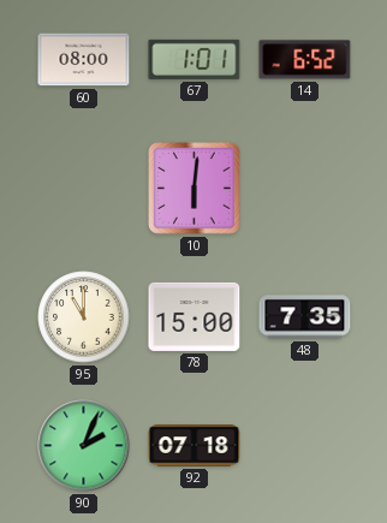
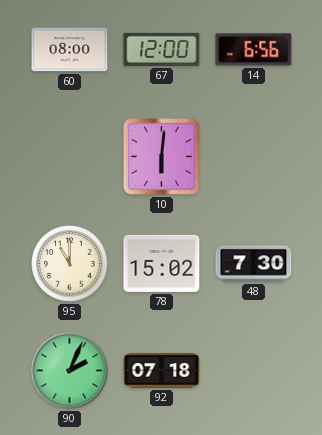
67: 1:01 -> 12:00
14: 6:52 -> 6:56
78: 15:00 -> 15:02
48: 7:35 -> 7:30
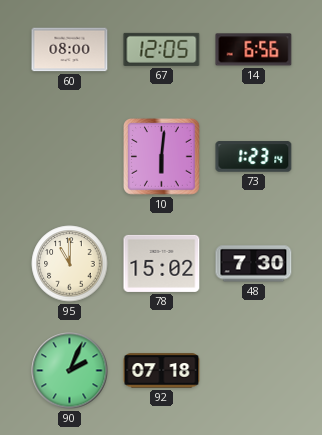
67: 12:00 -> 12:05
73: none -> 1:23
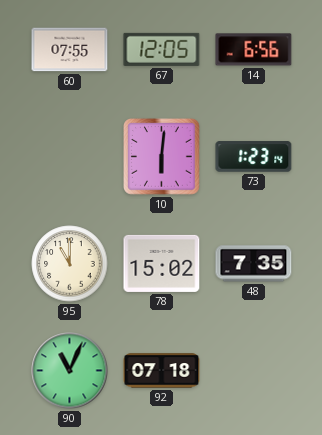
60: 08:00 -> 07:55
48: 7:30 -> 7:35
90: 2:04 -> 11:04
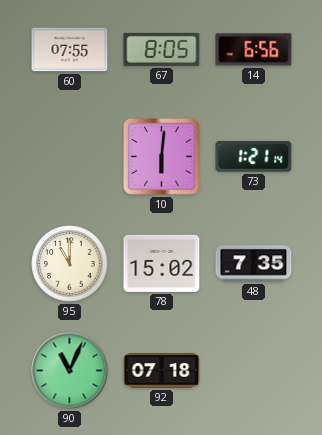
67: 12:05 -> 8:05
73: 1:23 -> 1:21
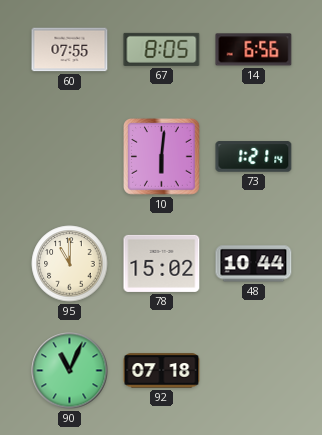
48: 7:35 -> 10:44
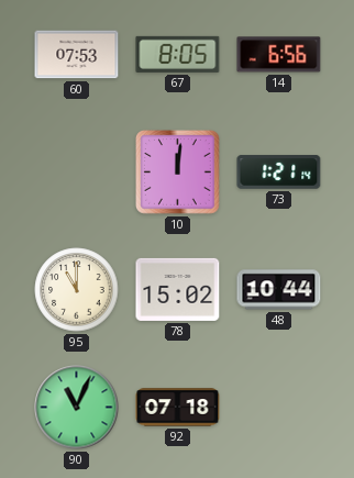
60: 07:55 -> 07:53
10: 6:01 -> 12:01
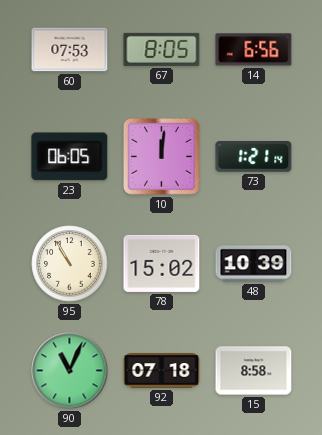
23: none -> 06:05
95: 11:00 -> 10:55
48: 10:44 -> 10:39
15: none -> 8:58
